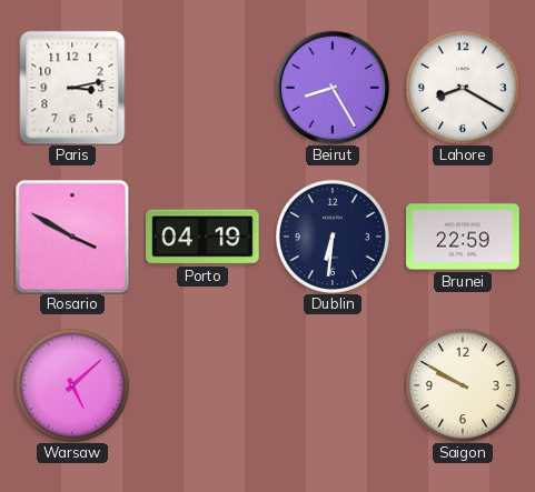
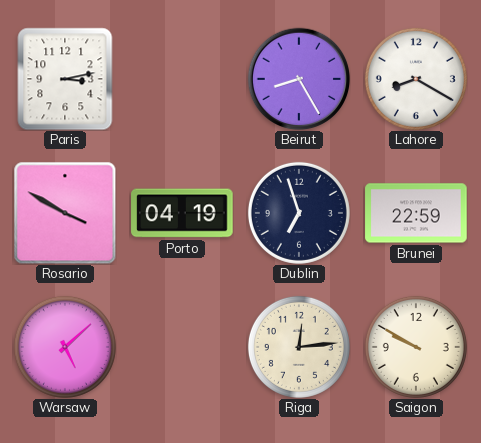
Dublin: 6:31 -> 6:57
Riga: none -> 12:14
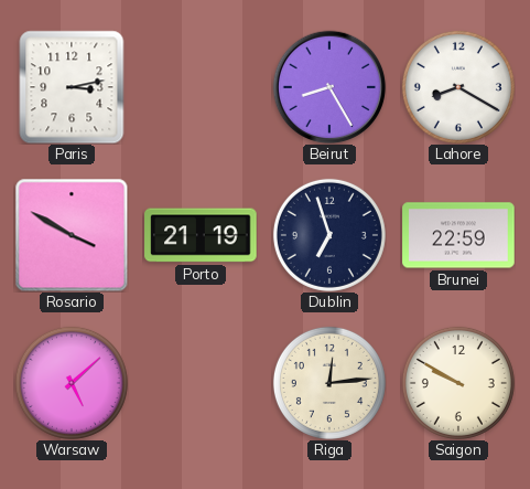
Porto: 04:19 -> 21:19
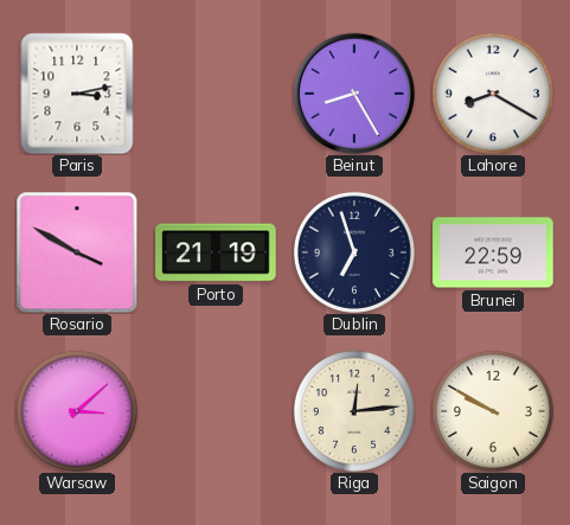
Warsaw: 5:08 -> 3:08
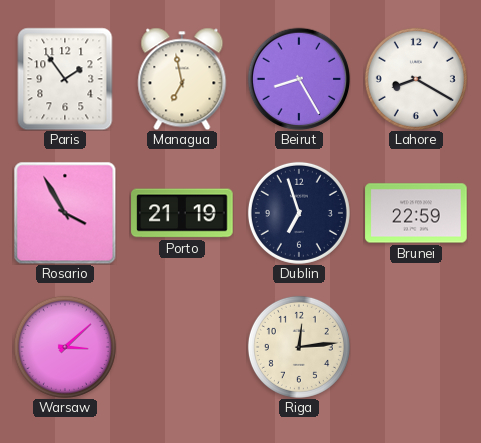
Paris: 3:13 -> 1:54
Managua: none -> 6:58
Rosario: 3:50 -> 3:55
Saigon: 9:50 -> none
